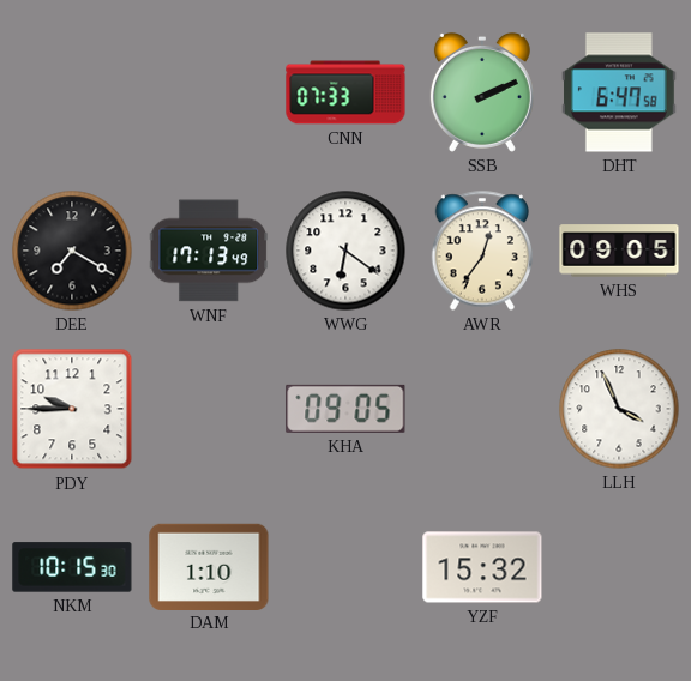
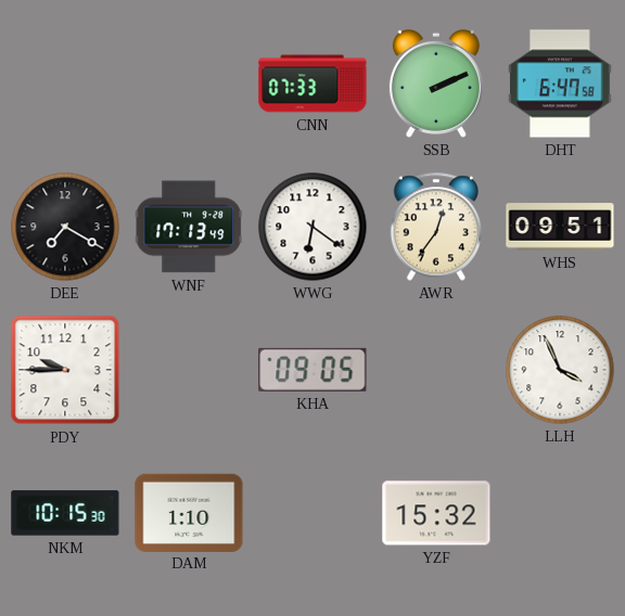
WHS: 09:05 -> 09:51
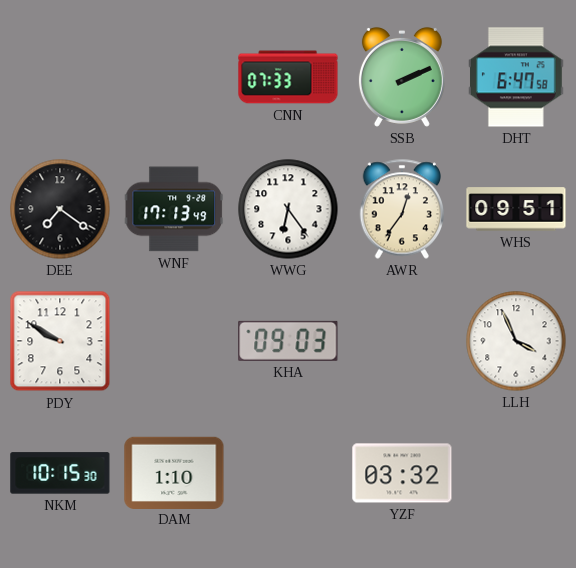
DEE: 7:20 -> 7:21
WWG: 6:21 -> 6:24
PDY: 9:45 -> 9:50
KHA: 09:05 -> 09:03
YZF: 15:32 -> 03:32
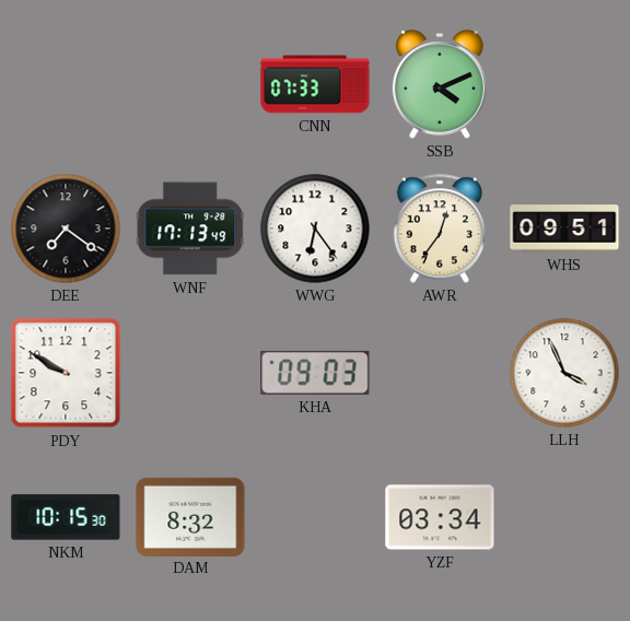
SSB: 2:11 -> 4:11
DHT: 6:47 -> none
DAM: 1:10 -> 8:32
YZF: 03:32 -> 03:34
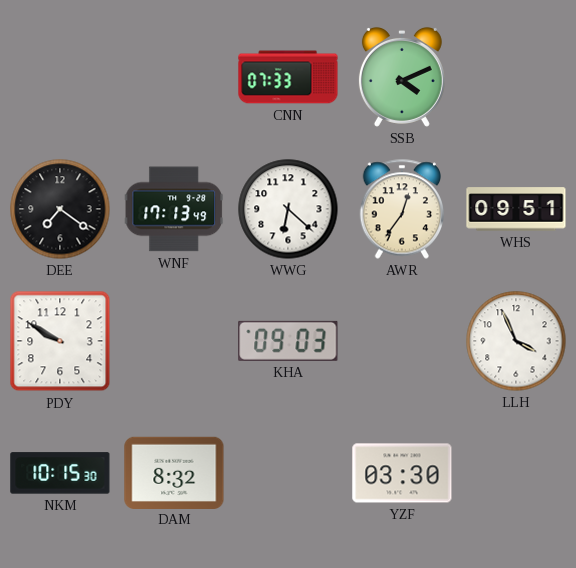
WWG: 6:24 -> 6:22
YZF: 03:34 -> 03:30
